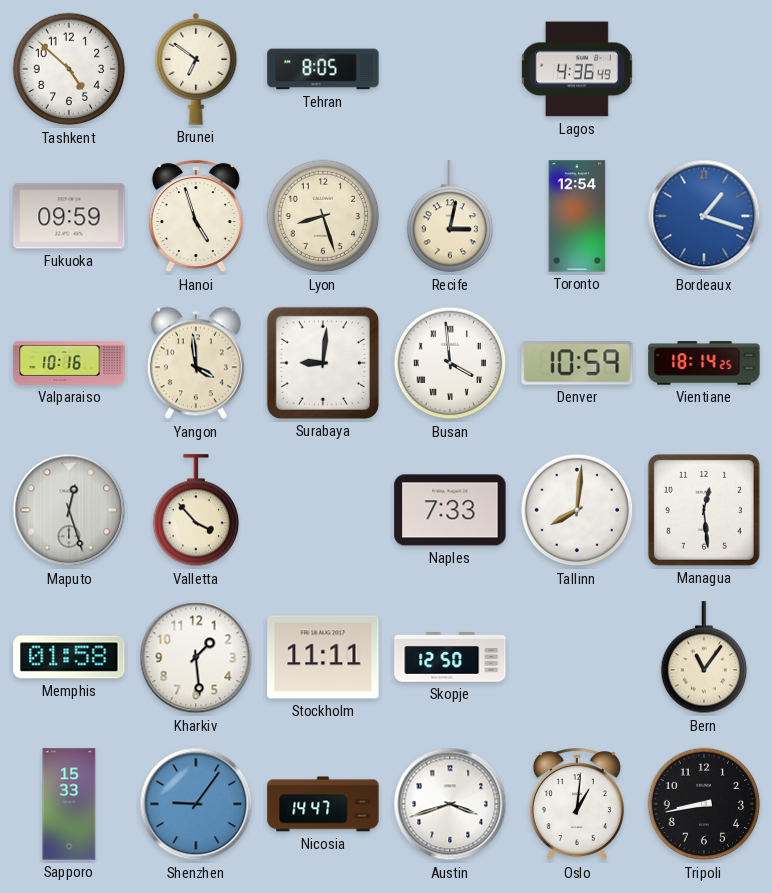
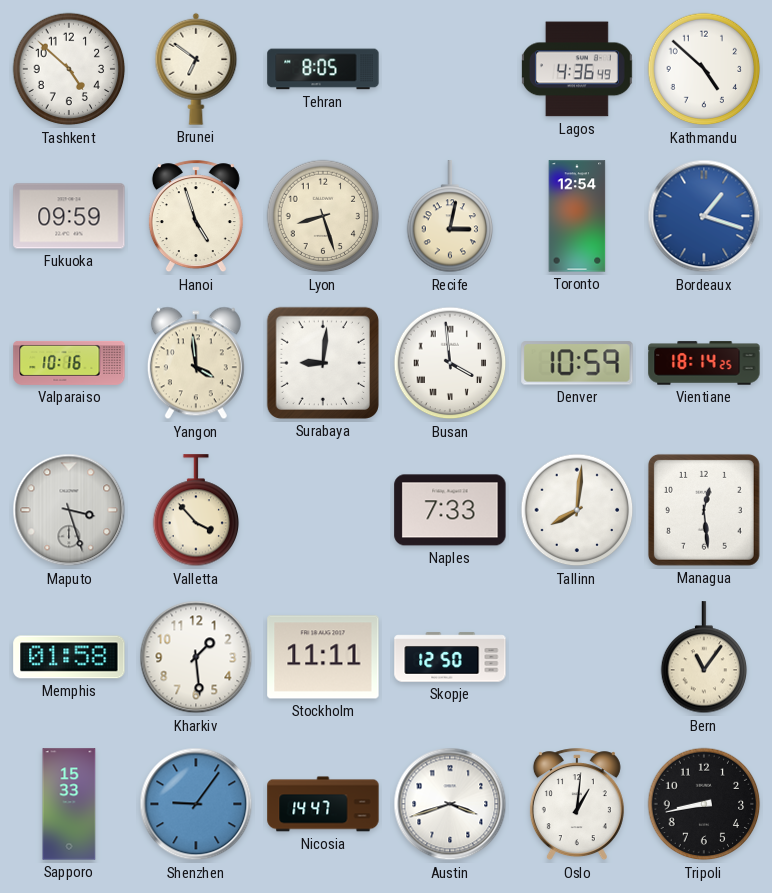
Kathmandu: none -> 4:52
Maputo: 12:27 -> 3:27
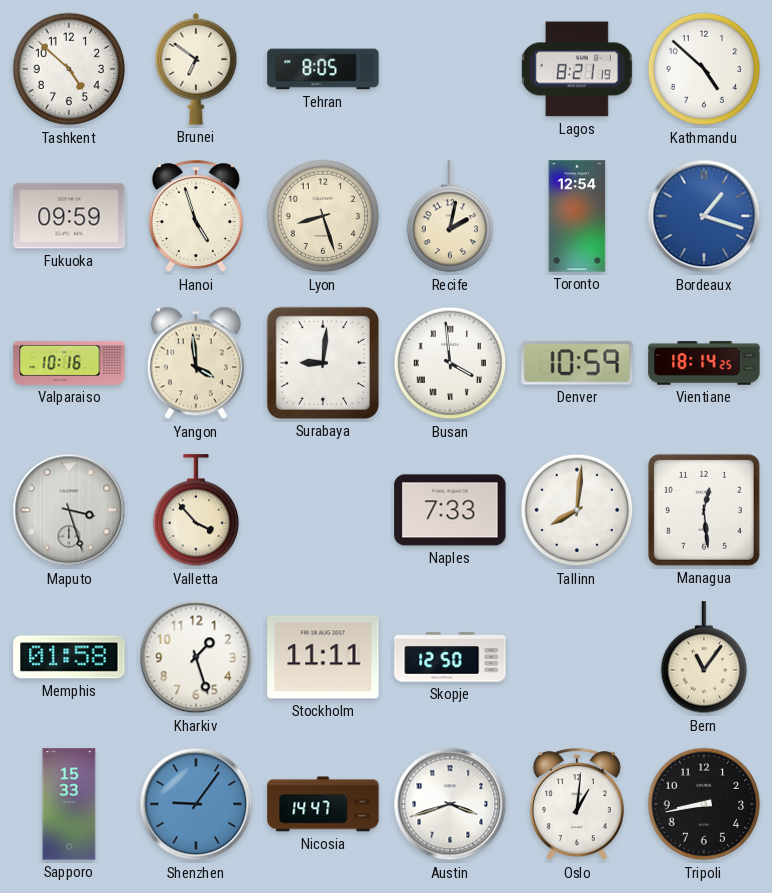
Lagos: 4:36 -> 8:21
Recife: 3:02 -> 2:02
Kharkiv: 1:29 -> 1:27
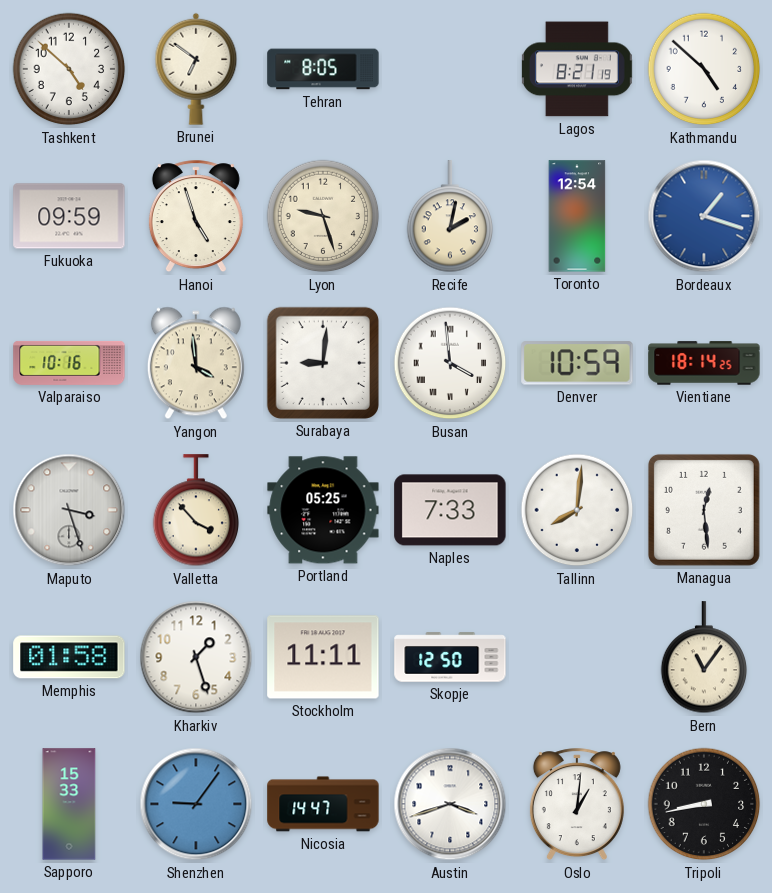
Lyon: 8:27 -> 9:27
Portland: none -> 05:25
